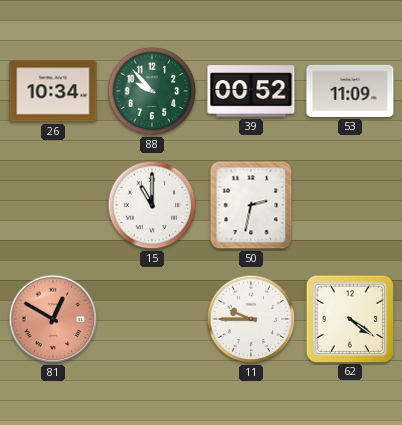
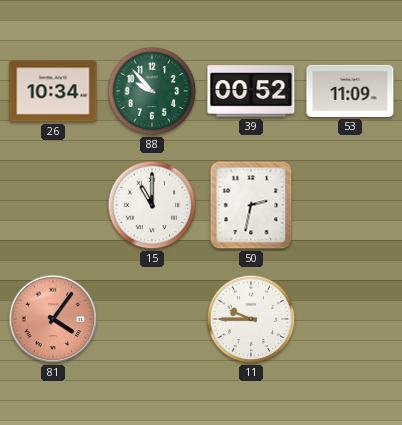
81: 12:50 -> 4:06
62: 4:21 -> none
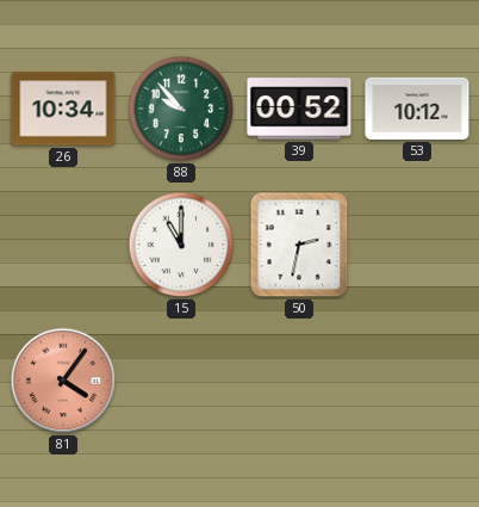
53: 11:09 -> 10:12
11: 9:45 -> none
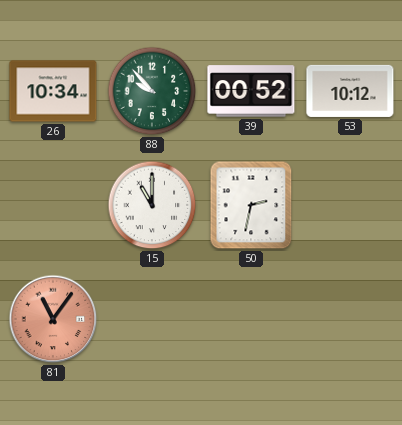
81: 4:06 -> 11:06
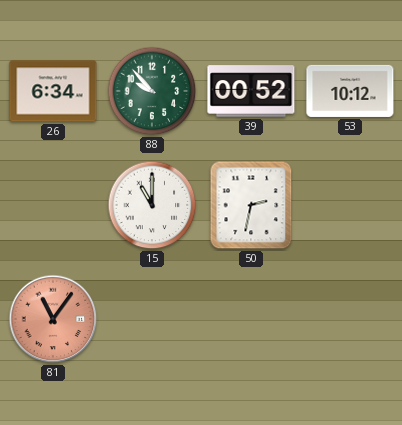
26: 10:34 -> 6:34
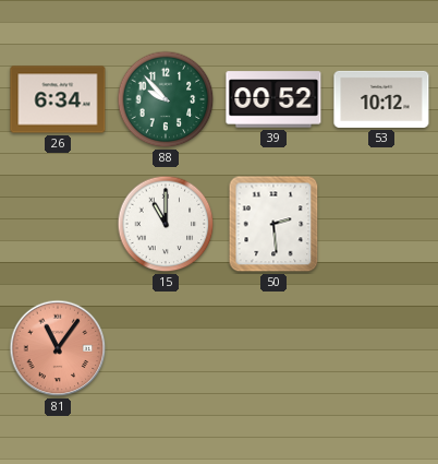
50: 2:32 -> 2:29
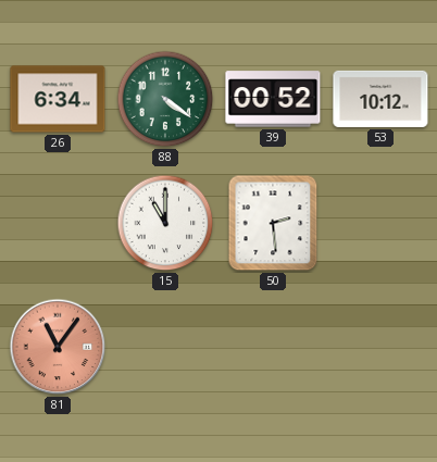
88: 9:53 -> 4:21
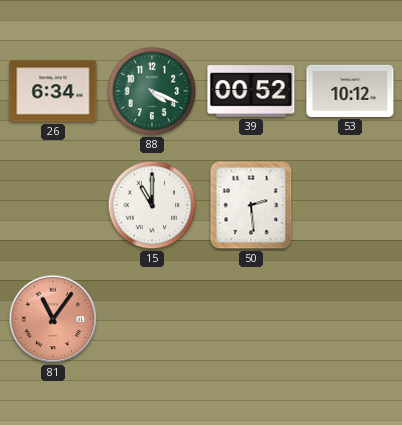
88: 4:21 -> 4:19
